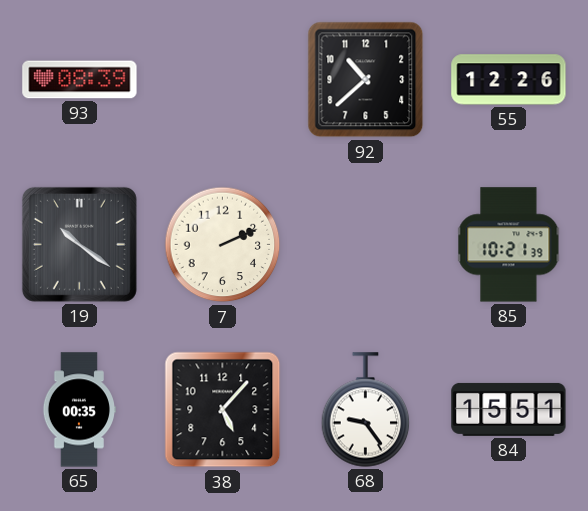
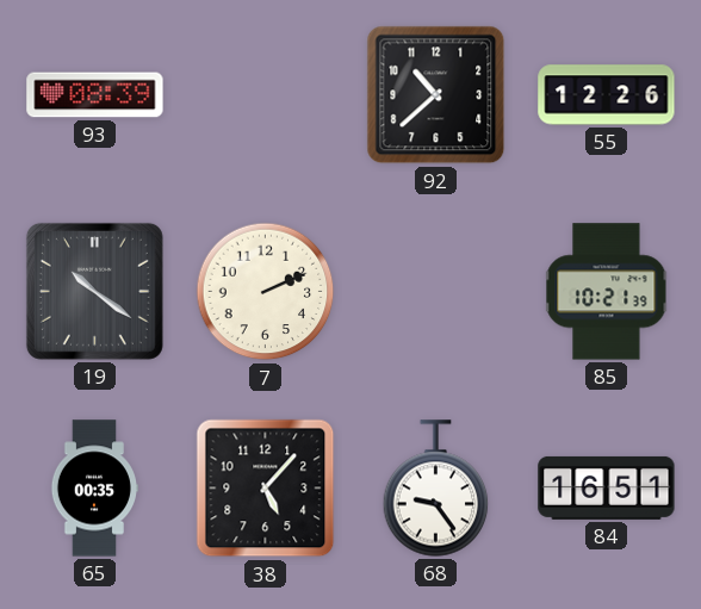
84: 15:51 -> 16:51
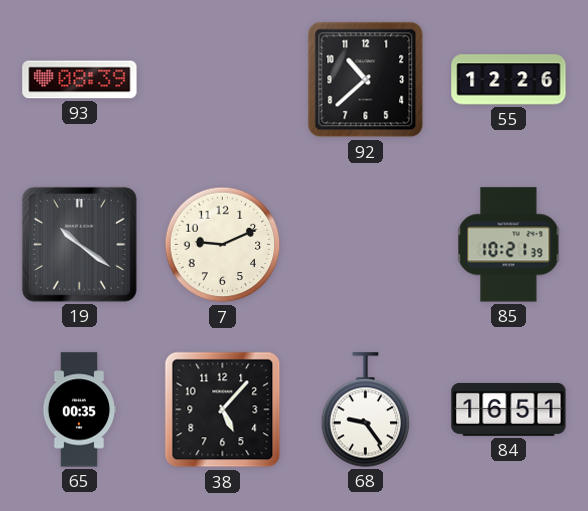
7: 2:11 -> 9:11
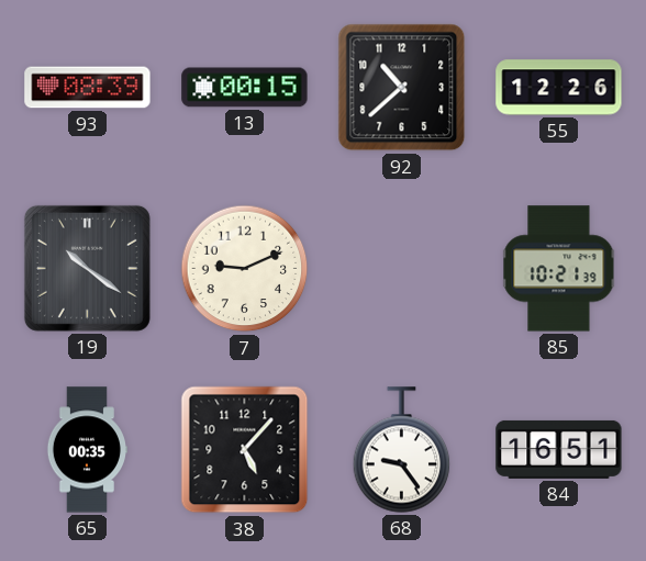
13: none -> 00:15
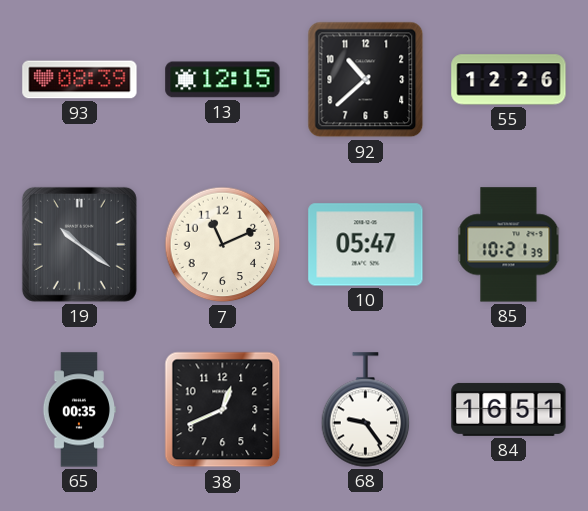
13: 00:15 -> 12:15
7: 9:11 -> 11:11
10: none -> 05:47
38: 5:07 -> 12:41
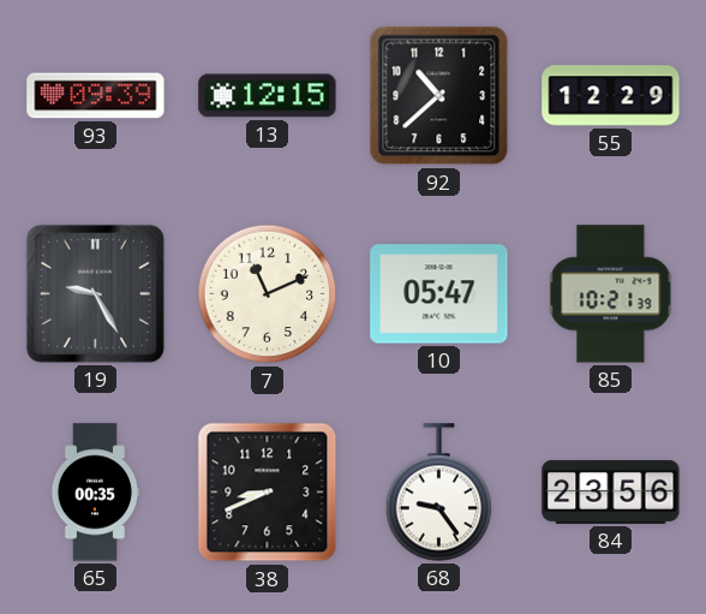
93: 08:39 -> 09:39
55: 12:26 -> 12:29
19: 10:21 -> 9:25
38: 12:41 -> 8:41
84: 16:51 -> 23:56
